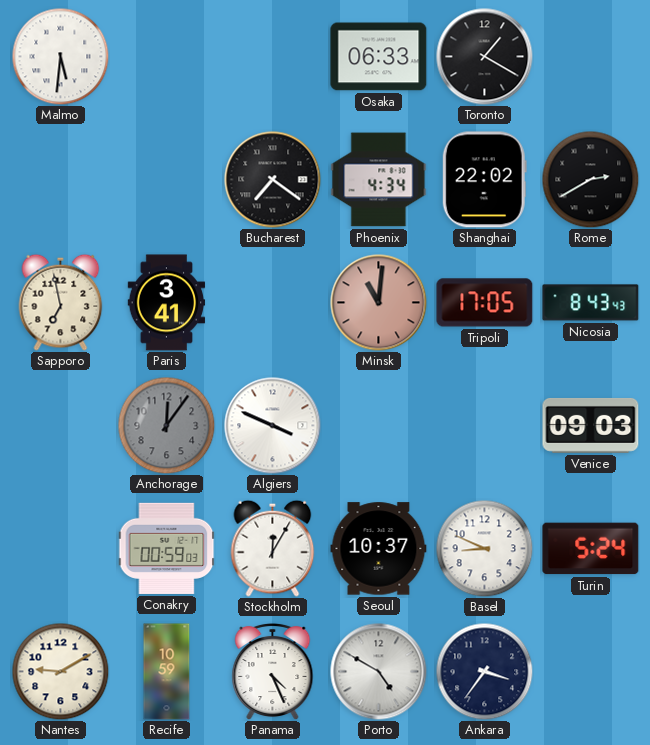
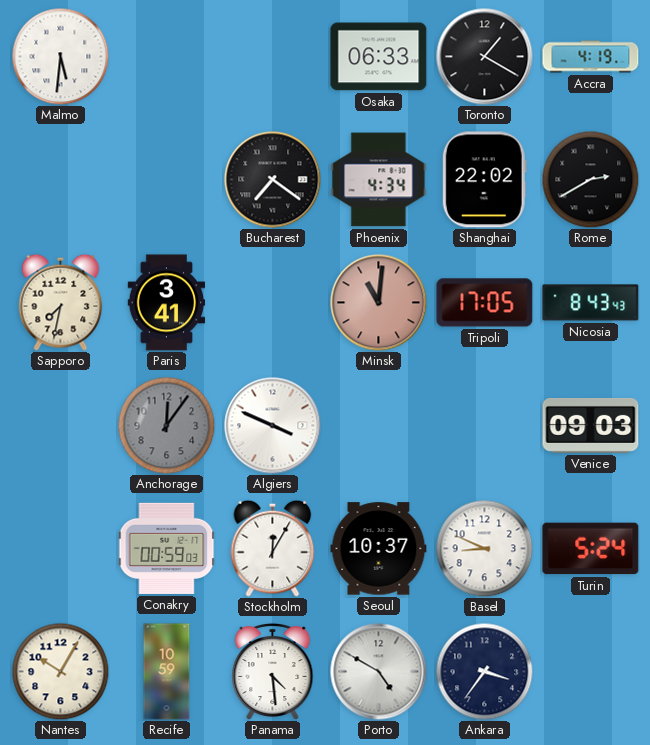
Accra: none -> 4:19
Sapporo: 6:58 -> 7:32
Nantes: 9:10 -> 10:05
Panama: 4:26 -> 4:29
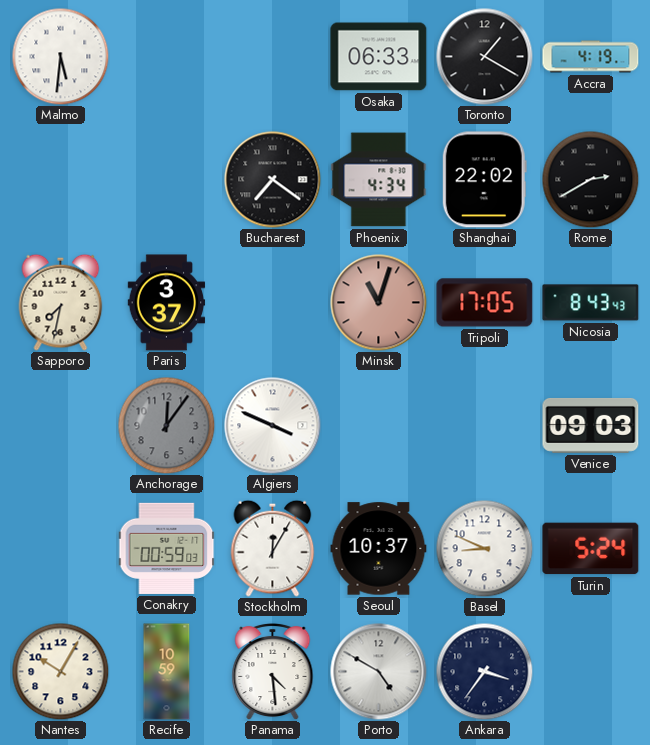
Paris: 3:41 -> 3:37
Minsk: 11:01 -> 11:03
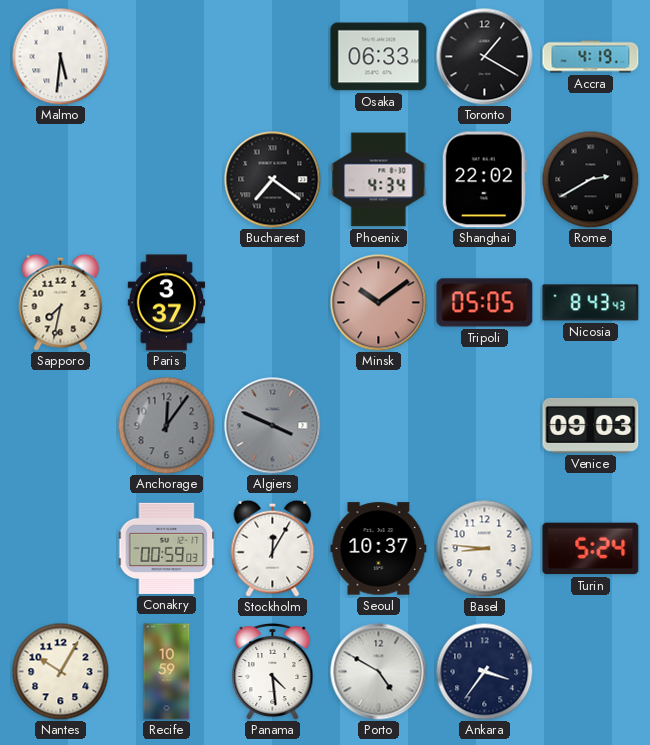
Minsk: 11:03 -> 10:09
Tripoli: 17:05 -> 05:05
Algiers dial: white -> grey
Basel: 8:49 -> 8:46
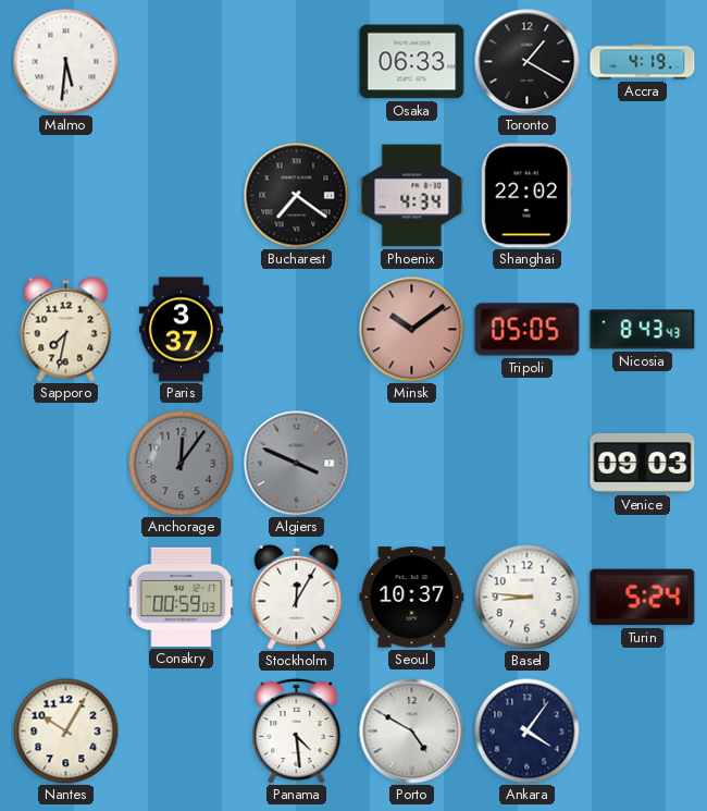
Rome: 2:40 -> none
Recife: 10:59 -> none
Ankara: 3:36 -> 4:06
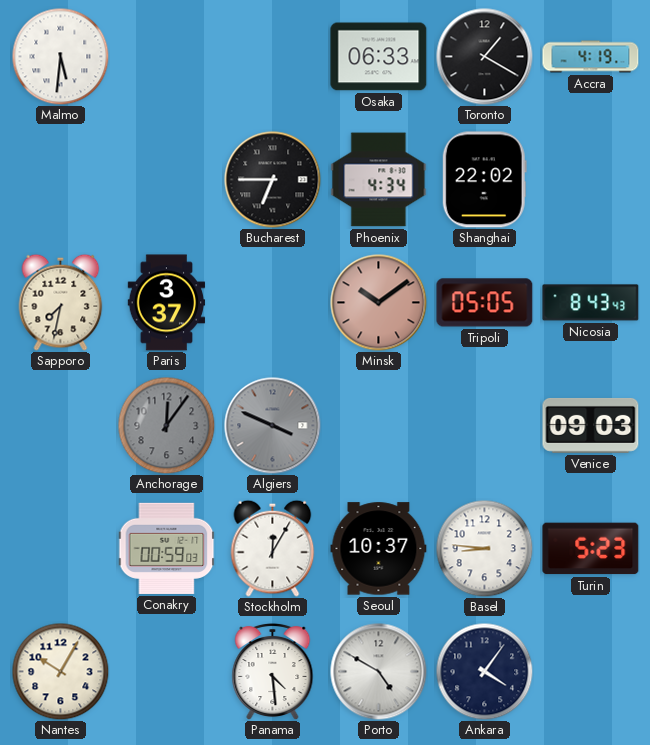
Bucharest: 7:21 -> 6:45
Turin: 5:24 -> 5:23
